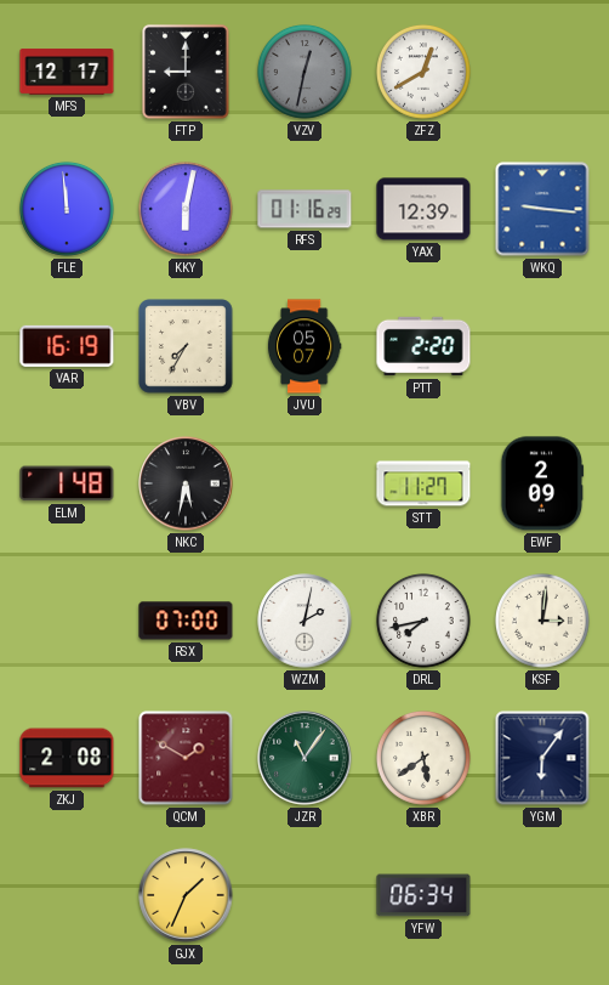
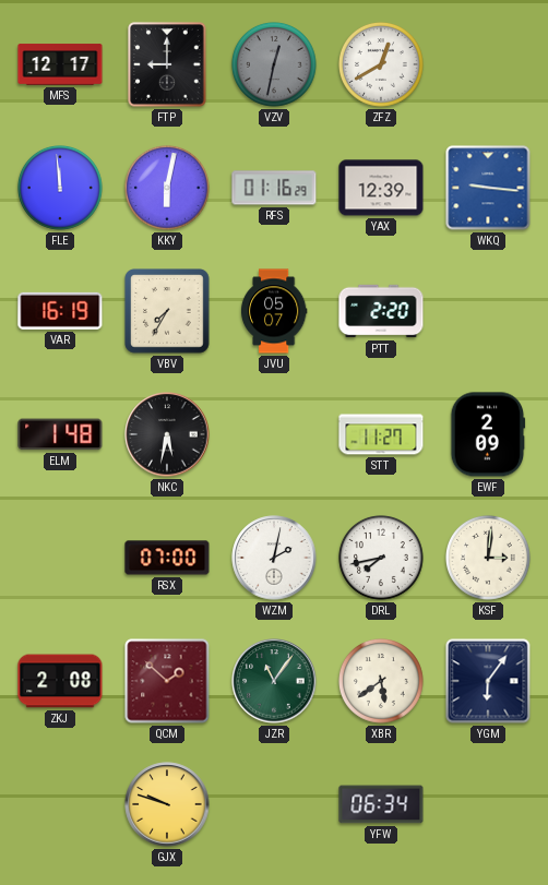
QCM: 1:50 -> 1:52
GJX: 1:34 -> 9:48
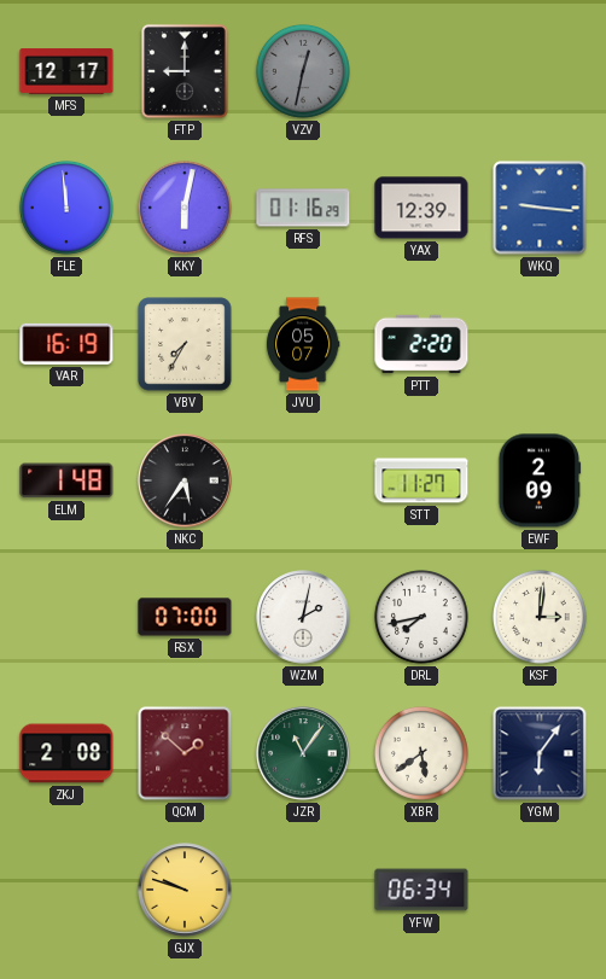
ZFZ: 12:40 -> none
NKC: 5:32 -> 5:36
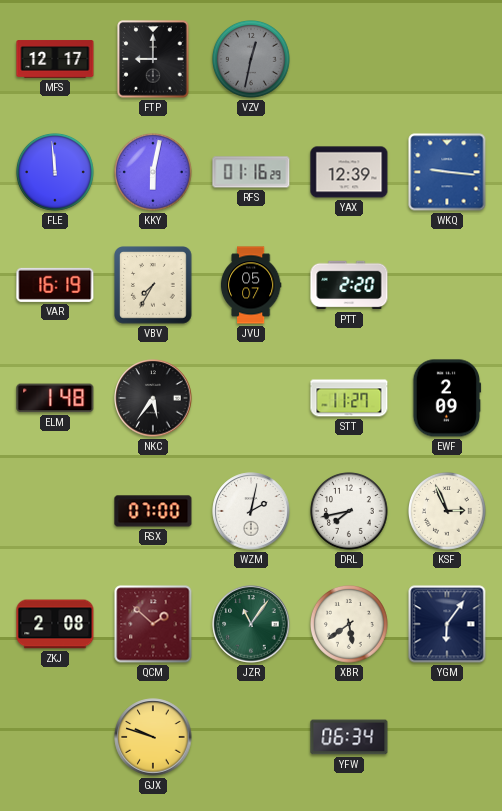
KSF: 3:01 -> 2:56
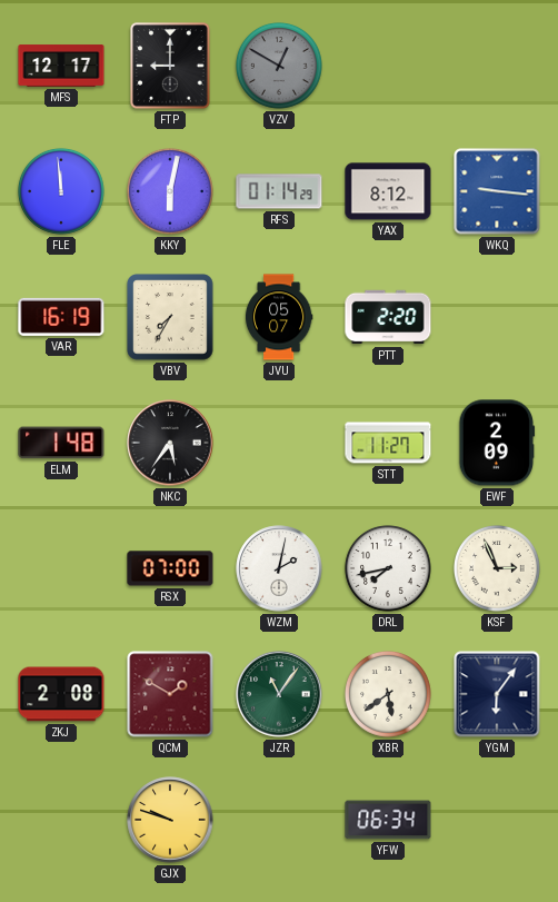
VZV: 12:32 -> 12:50
RFS: 01:16 -> 01:14
YAX: 12:39 -> 8:12
QCM: 1:52 -> 1:50
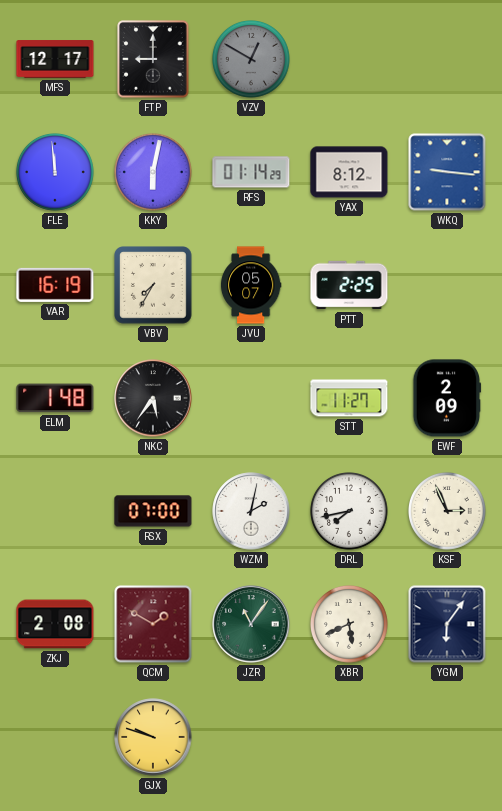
PTT: 2:20 -> 2:25
XBR: 5:39 -> 5:41
YFW: 06:34 -> none
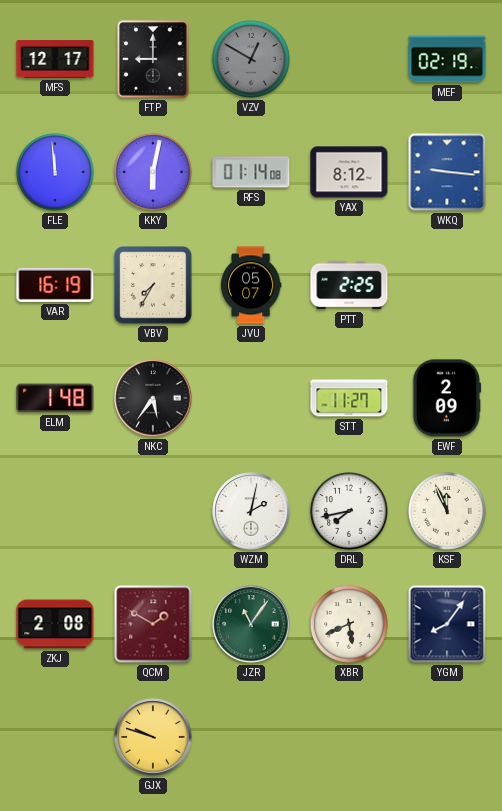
MEF: none -> 02:19
RFS: 01:14:29 -> 01:14:08
RSX: 07:00 -> none
KSF: 2:56 -> 11:56
YGM: 6:06 -> 8:06
